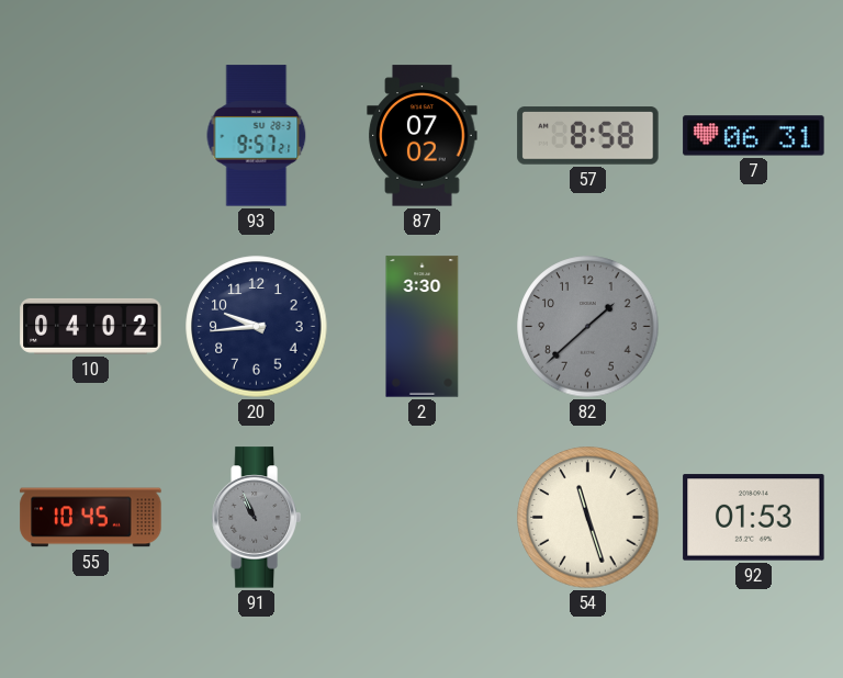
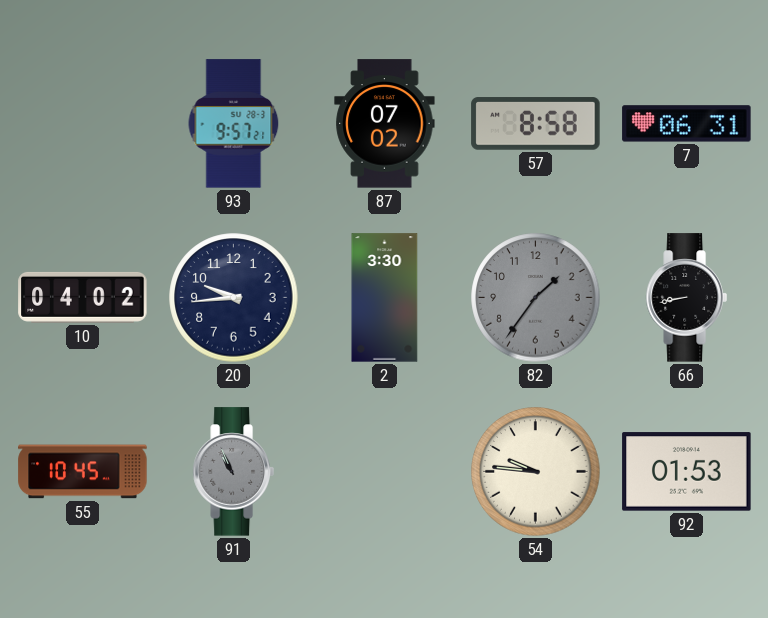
82: 1:38 -> 1:36
66: none -> 8:43
54: 11:27 -> 9:46
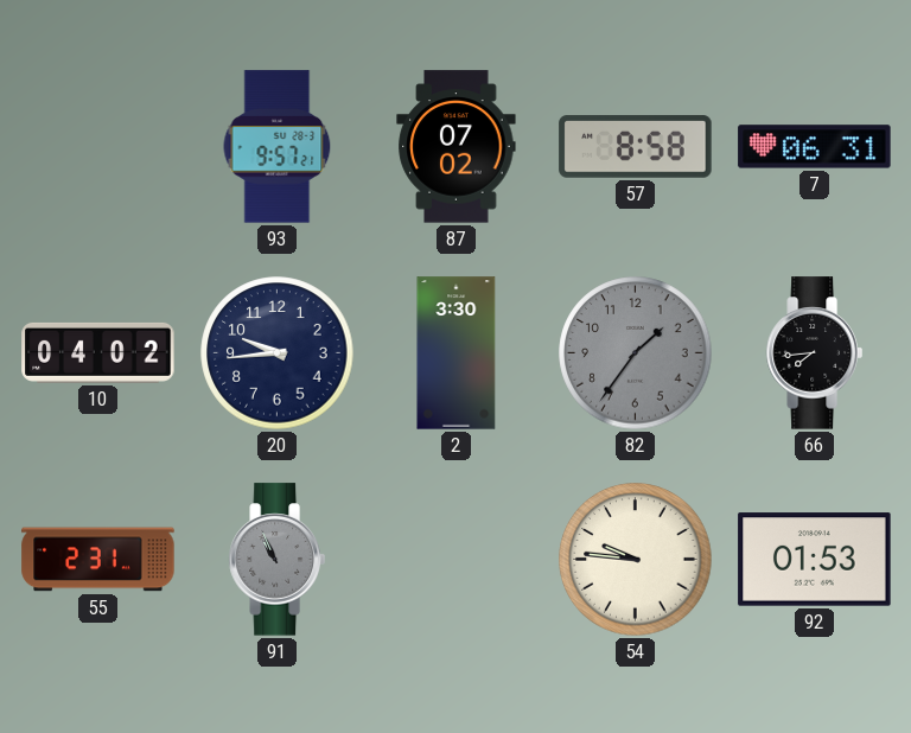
66: 8:43 -> 7:44
55: 10:45 -> 2:31
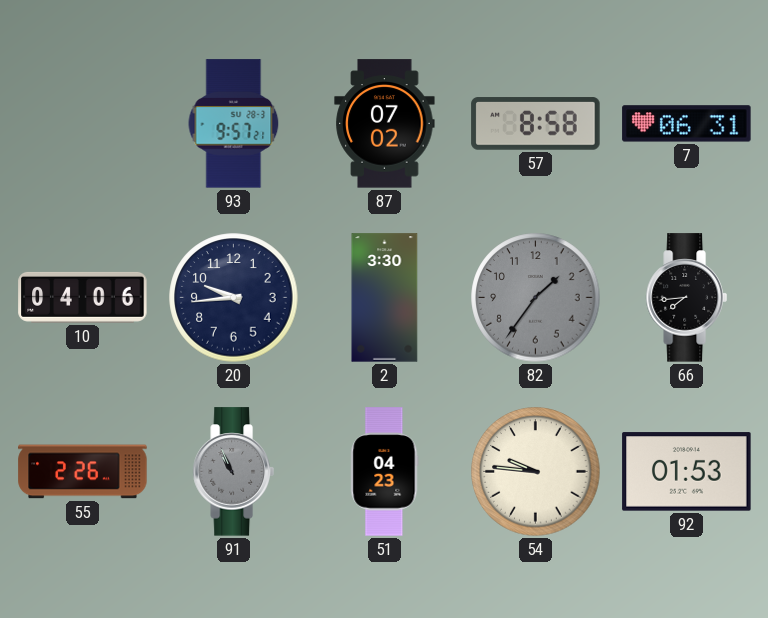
10: 04:02 -> 04:06
55: 2:31 -> 2:26
51: none -> 04:23
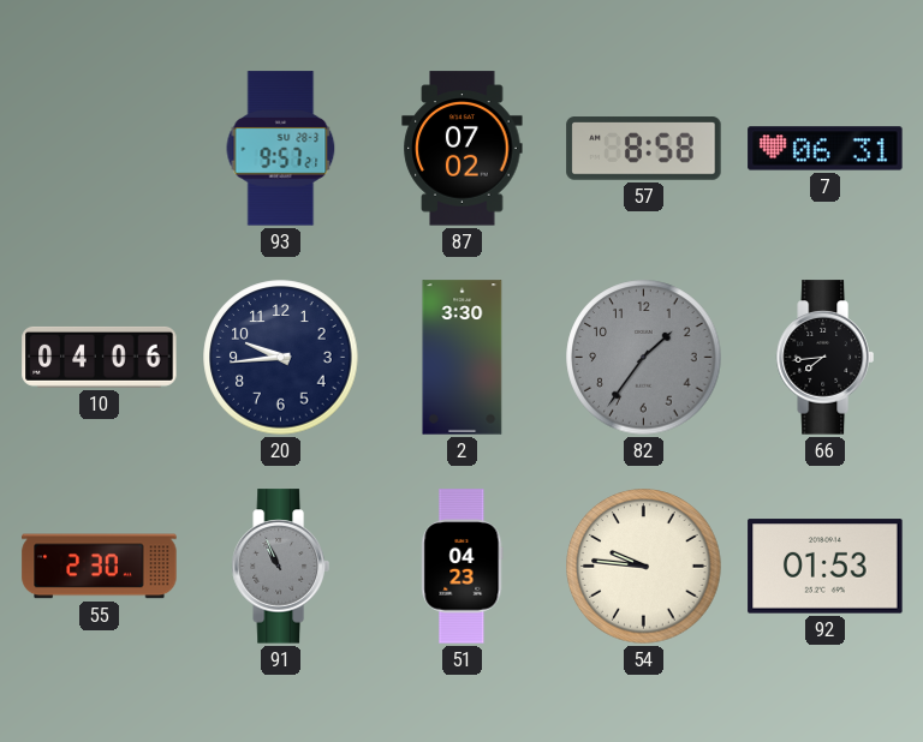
55: 2:26 -> 2:30
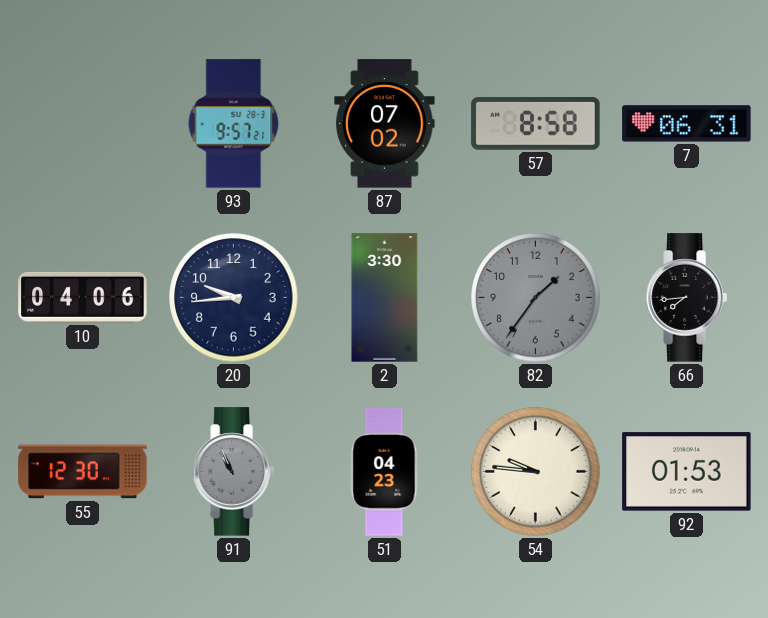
55: 2:30 -> 12:30
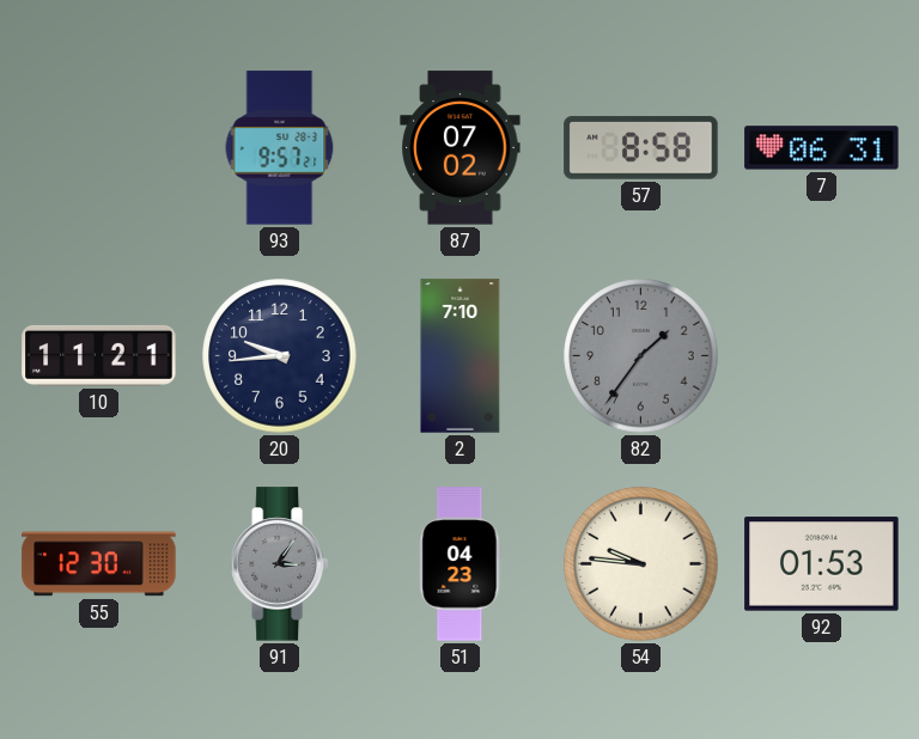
10: 04:06 -> 11:21
2: 3:30 -> 7:10
66: 7:44 -> none
91: 10:56 -> 3:06
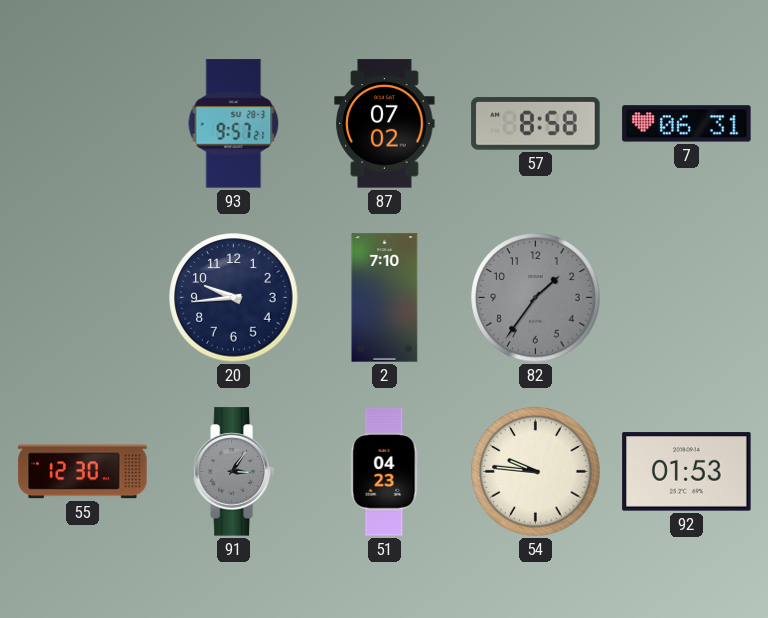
10: 11:21 -> none
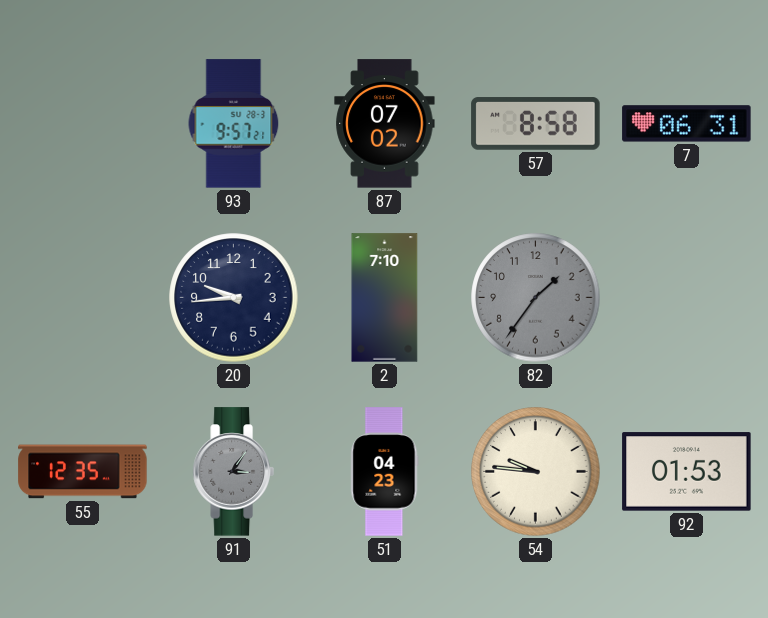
55: 12:30 -> 12:35
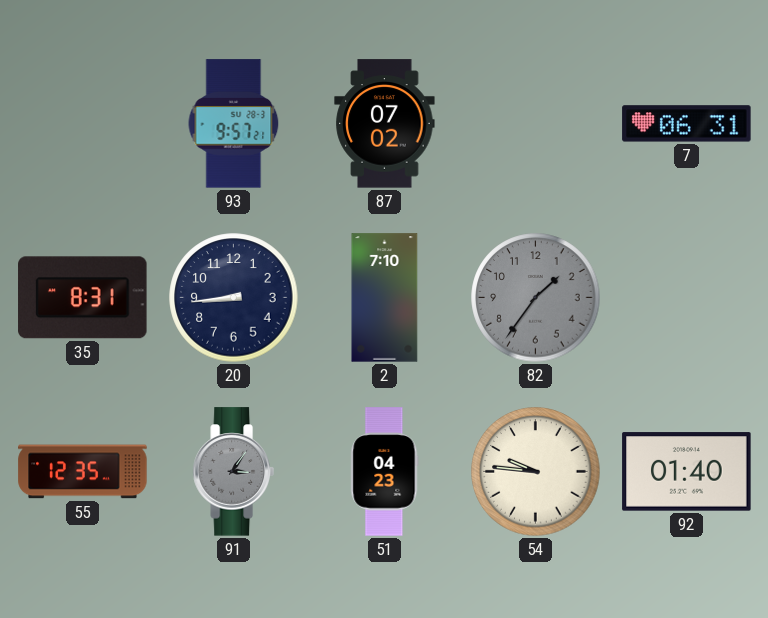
57: 8:58 -> none
35: none -> 8:31
20: 9:44 -> 8:44
92: 01:53 -> 01:40
